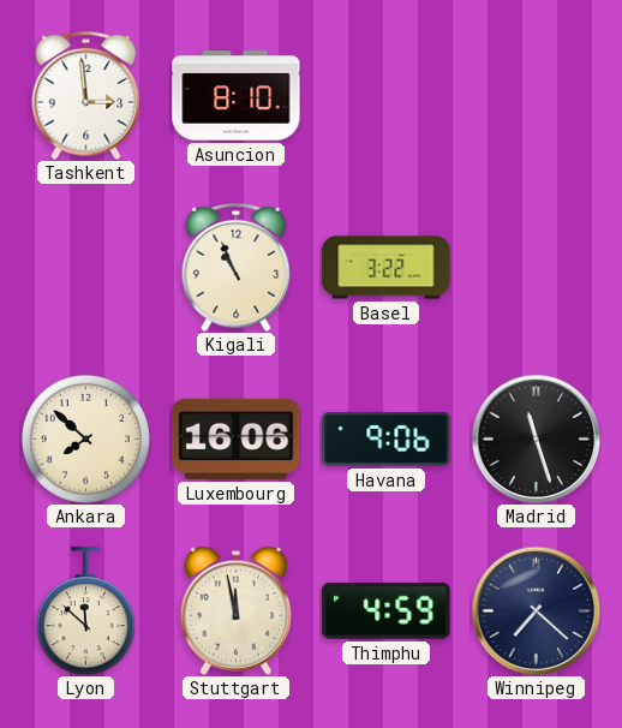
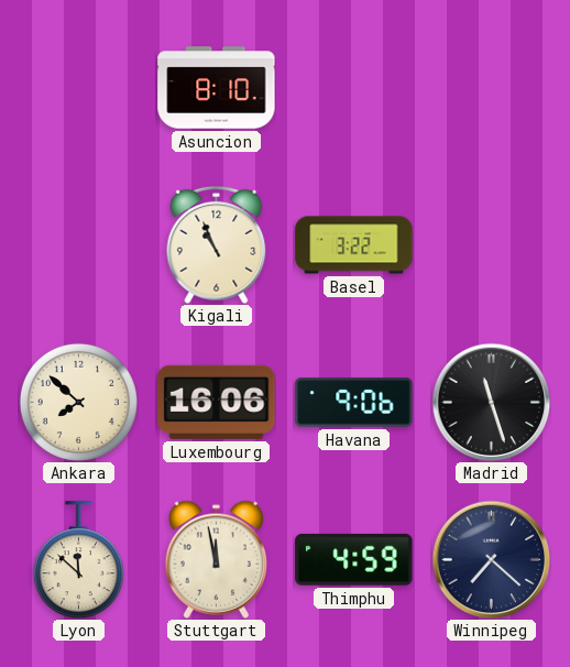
Tashkent: 2:59 -> none
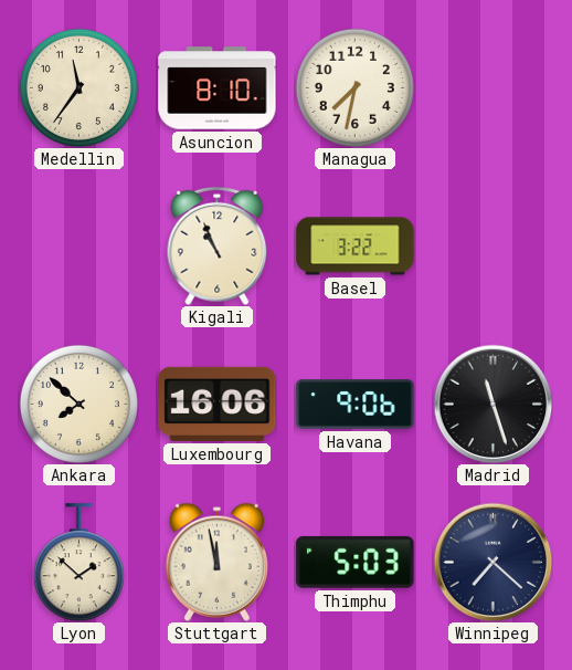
Medellin: none -> 11:36
Managua: none -> 7:32
Lyon: 11:52 -> 1:52
Thimphu: 4:59 -> 5:03
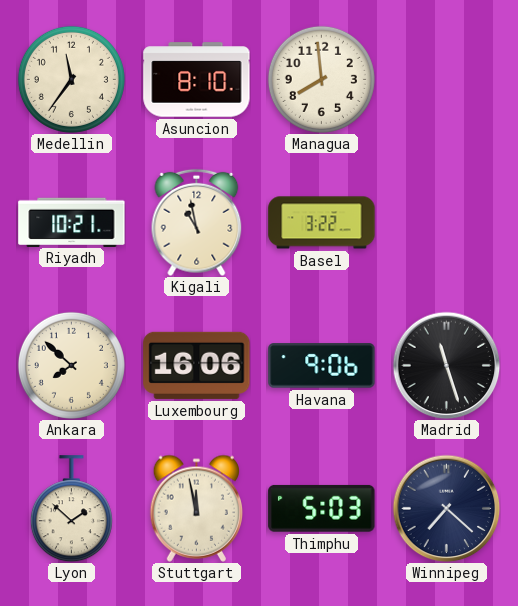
Managua: 7:32 -> 7:59
Riyadh: none -> 10:21
Kigali: 10:56 -> 10:58
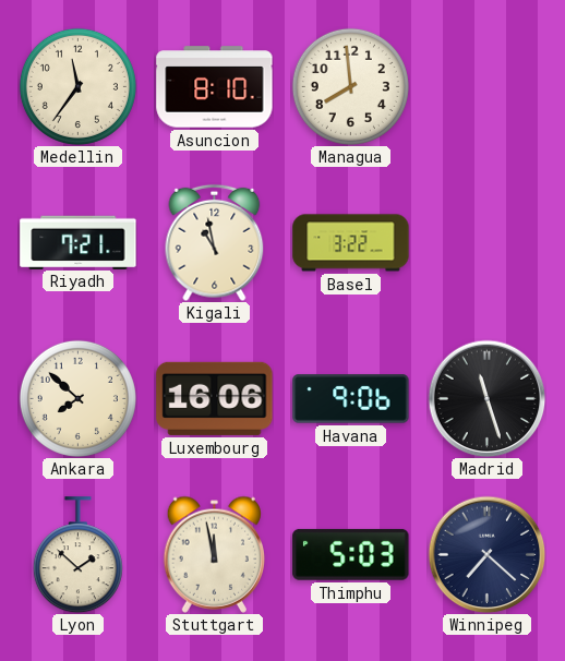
Riyadh: 10:21 -> 7:21
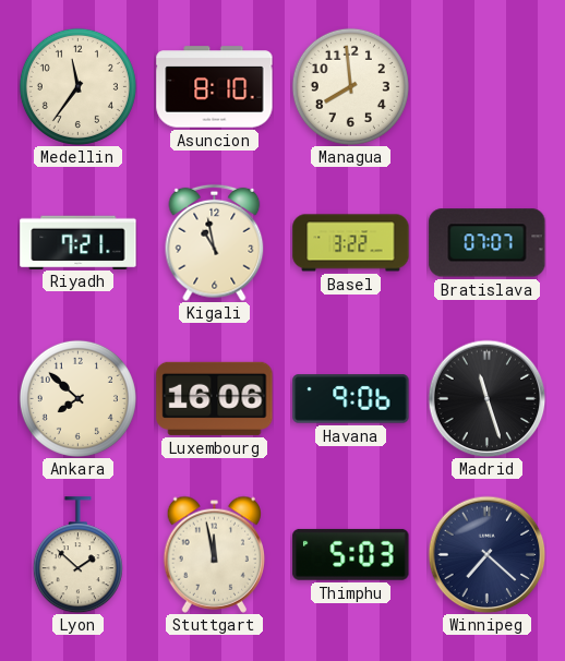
Bratislava: none -> 07:07
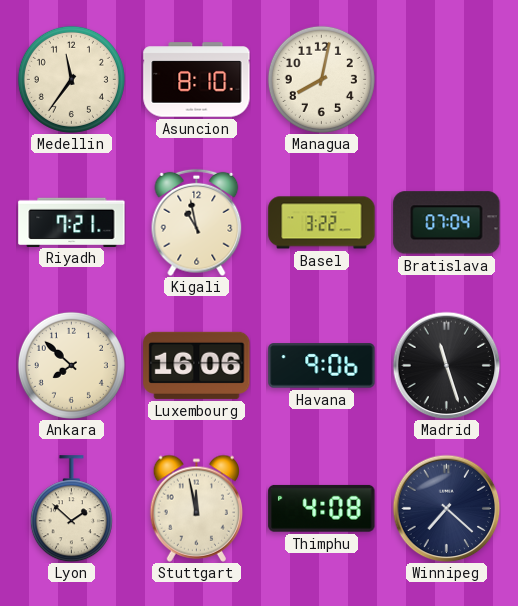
Managua: 7:59 -> 8:02
Bratislava: 07:07 -> 07:04
Thimphu: 5:03 -> 4:08
